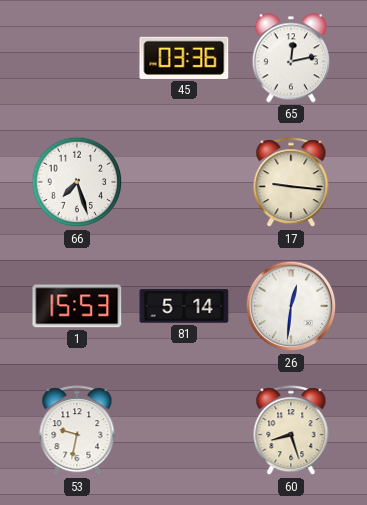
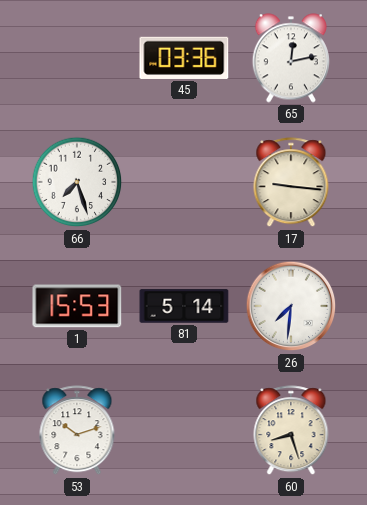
26: 12:31 -> 7:31
53: 9:32 -> 10:12
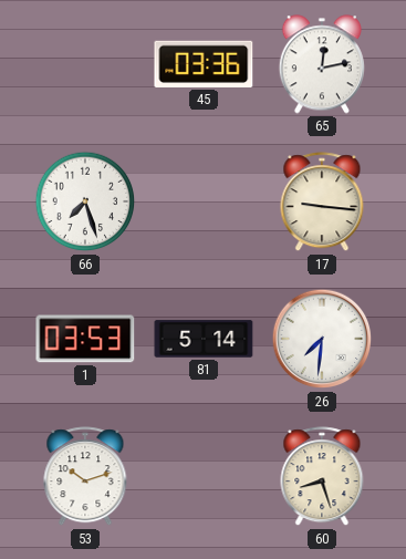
1: 15:53 -> 03:53
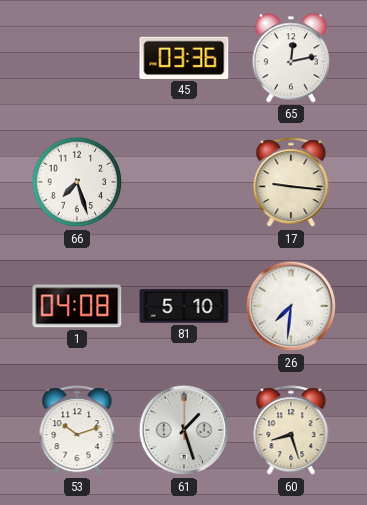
1: 03:53 -> 04:08
81: 5:14 -> 5:10
61: none -> 1:27
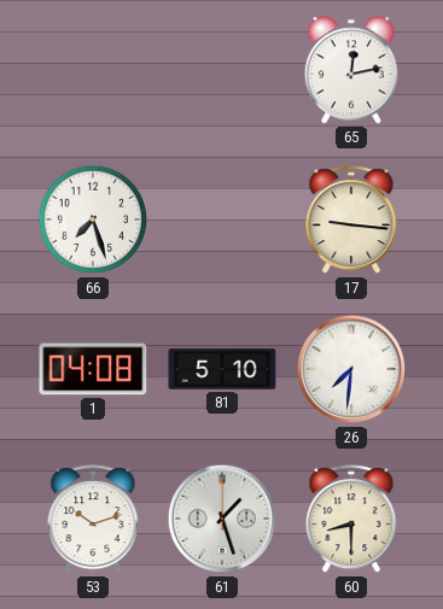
45: 03:36 -> none
60: 8:27 -> 8:30
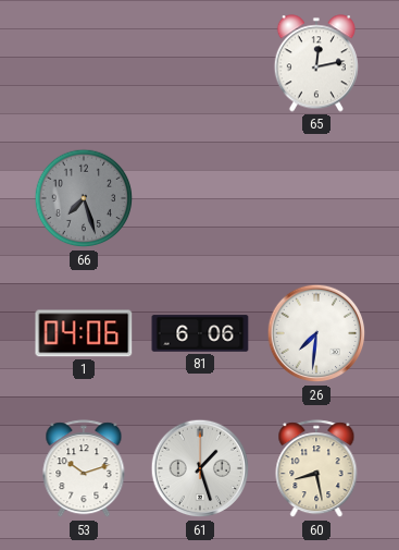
66 dial: white -> grey
17: 9:16 -> none
1: 04:08 -> 04:06
81: 5:10 -> 6:06
60: 8:30 -> 8:28
